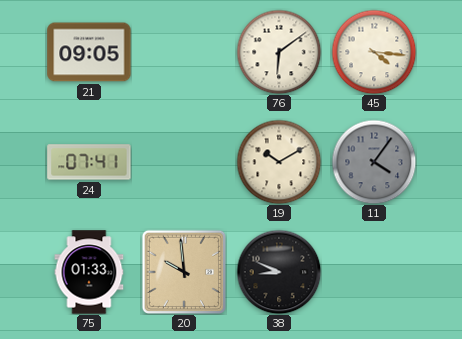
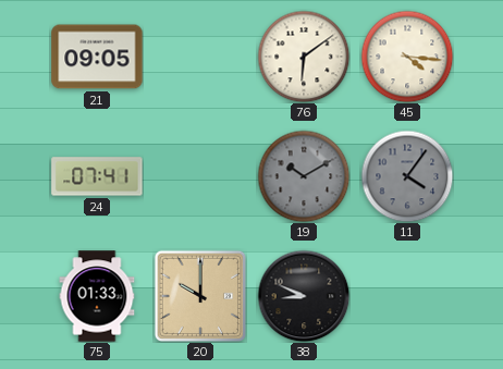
19 dial: cream -> grey
20: 9:59 -> 10:00
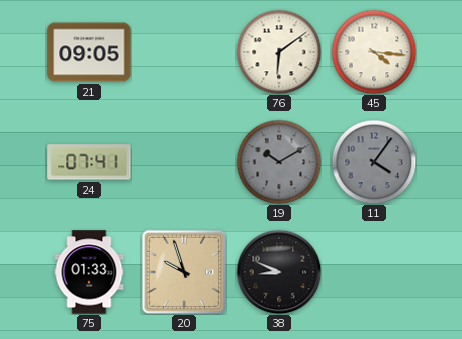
20: 10:00 -> 9:57
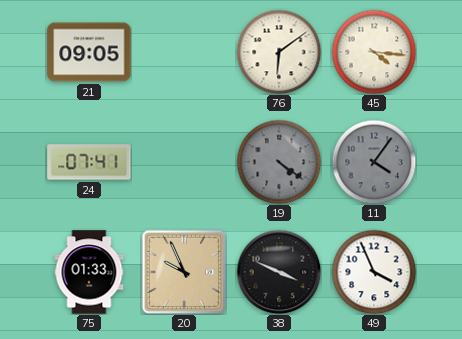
19: 10:10 -> 4:21
20: 9:57 -> 9:56
38: 8:49 -> 3:49
49: none -> 3:56
